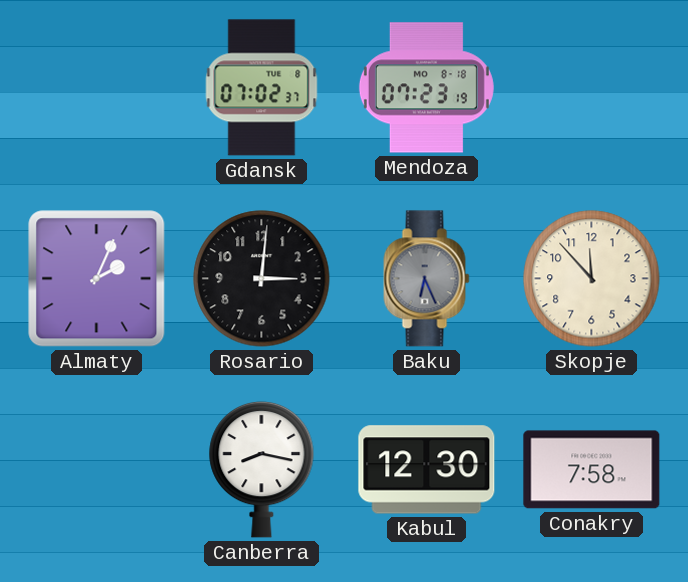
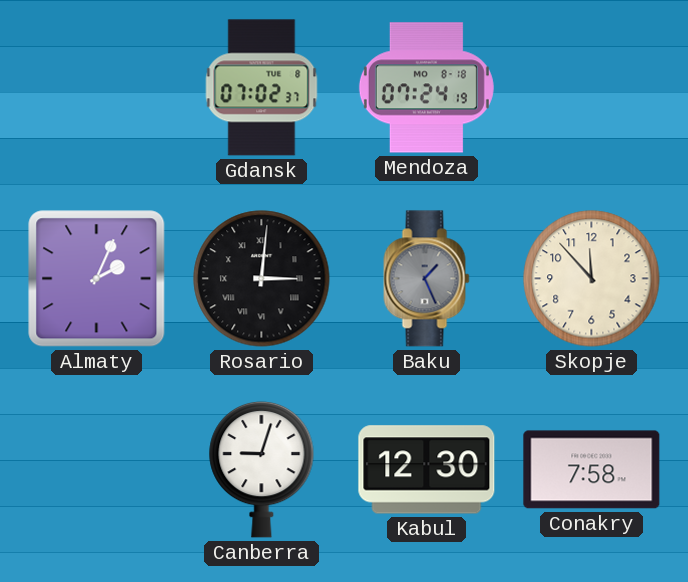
Mendoza: 07:23 -> 07:24
Rosario numerals: Arabic -> Roman
Baku: 6:26 -> 1:26
Canberra: 8:17 -> 9:03
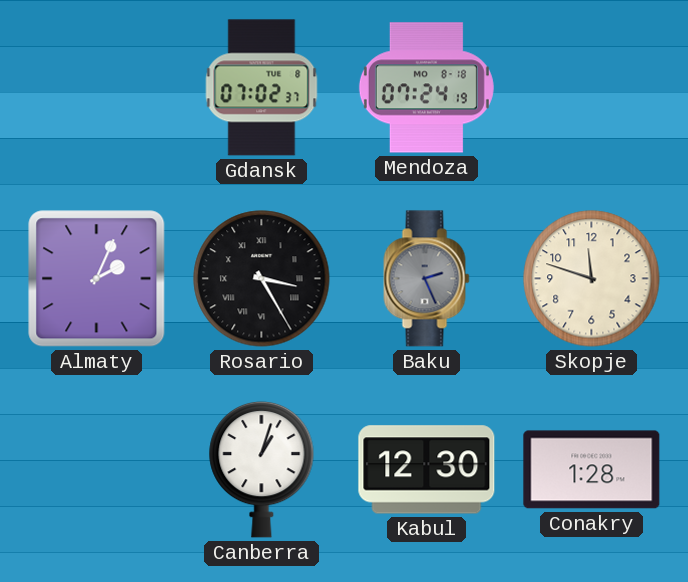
Rosario: 3:01 -> 3:25
Baku: 1:26 -> 2:26
Skopje: 11:53 -> 11:48
Canberra: 9:03 -> 1:03
Conakry: 7:58 -> 1:28
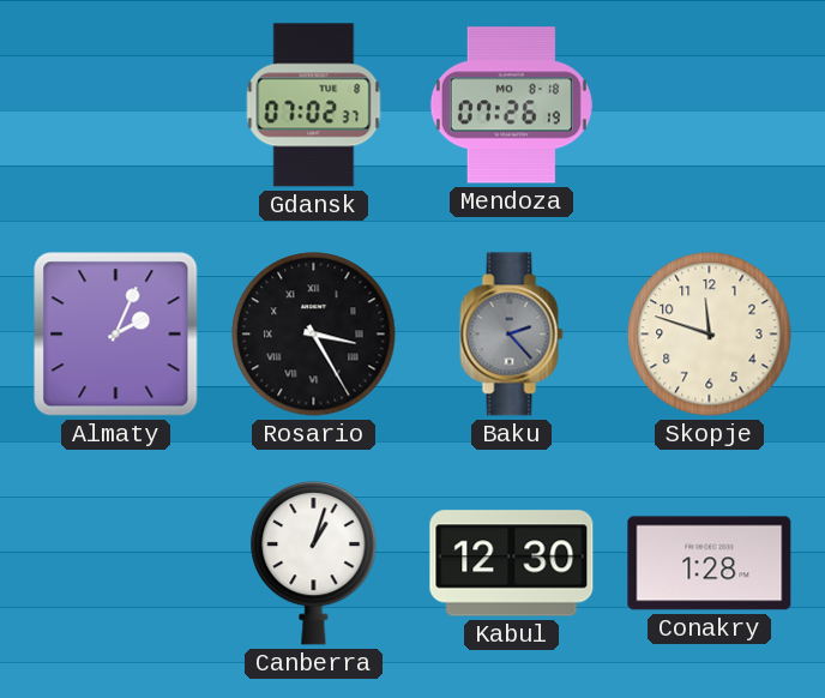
Mendoza: 07:24 -> 07:26
Baku: 2:26 -> 2:23
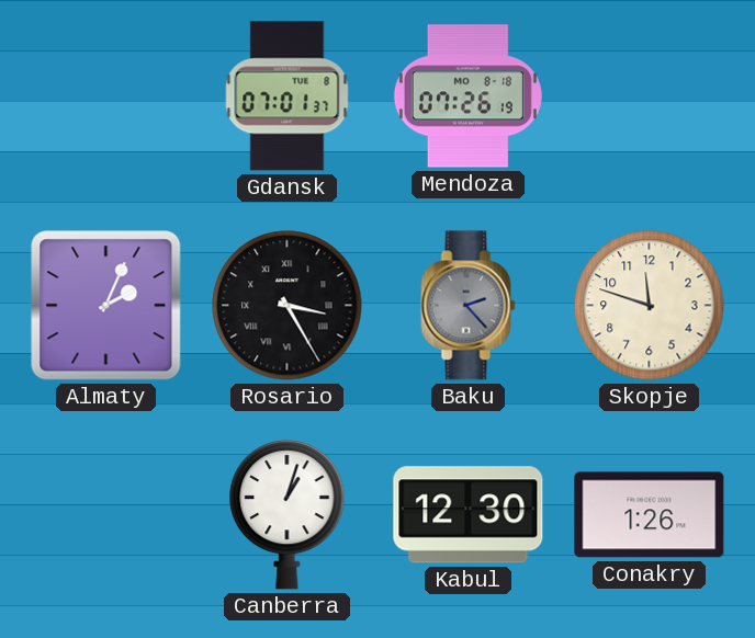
Gdansk: 07:02 -> 07:01
Conakry: 1:28 -> 1:26
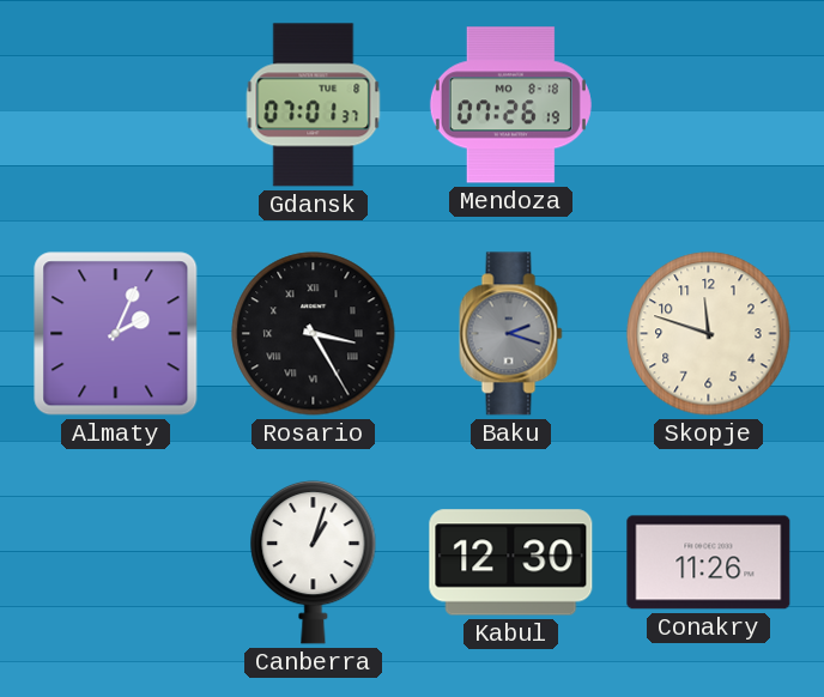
Baku: 2:23 -> 2:18
Conakry: 1:26 -> 11:26
